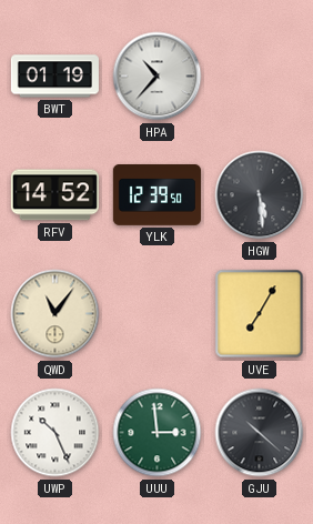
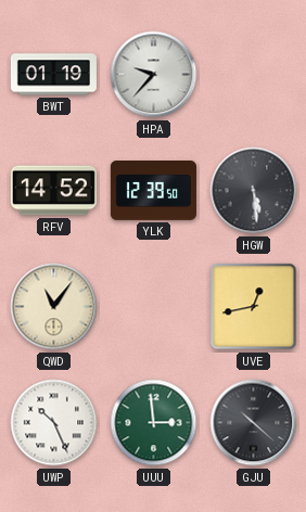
HPA: 10:37 -> 9:37
UVE: 7:05 -> 12:43
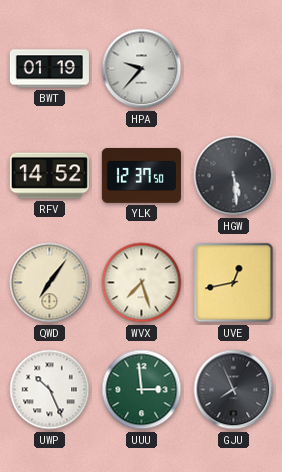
YLK: 12:39 -> 12:37
QWD: 11:06 -> 7:06
WVX: none -> 7:27
GJU: 10:22 -> 7:56
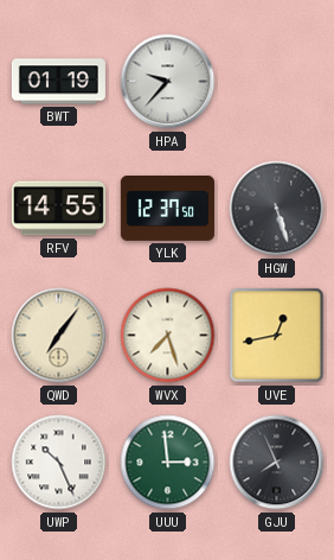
RFV: 14:52 -> 14:55
HGW: 5:29 -> 5:27
